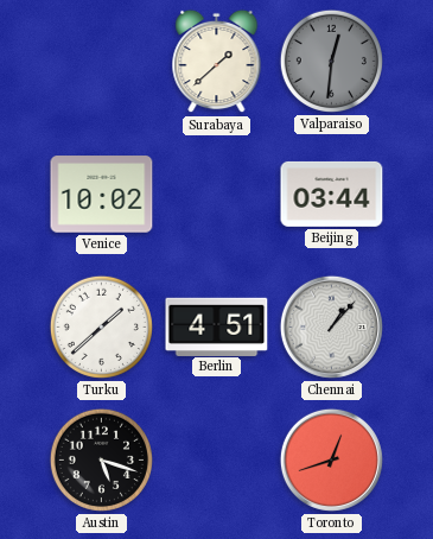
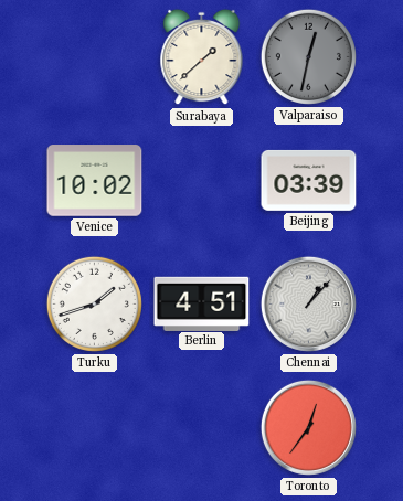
Valparaiso: 12:31 -> 12:32
Beijing: 03:44 -> 03:39
Turku: 1:38 -> 1:42
Austin: 5:18 -> none
Toronto: 12:42 -> 12:36
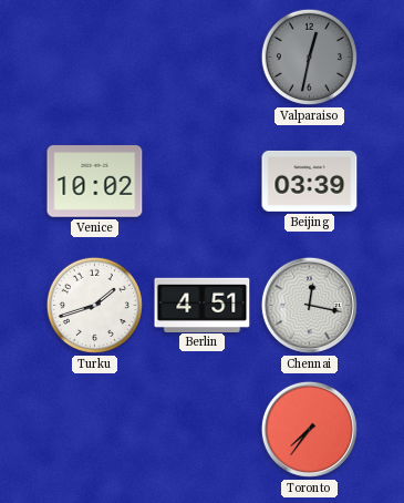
Surabaya: 1:38 -> none
Chennai: 1:07 -> 12:17
Toronto: 12:36 -> 7:36
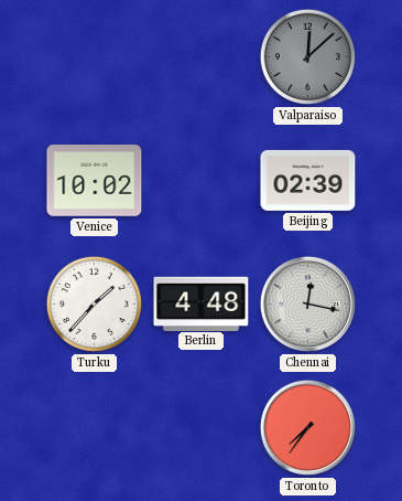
Valparaiso: 12:32 -> 12:08
Beijing: 03:39 -> 02:39
Turku: 1:42 -> 1:37
Berlin: 4:51 -> 4:48
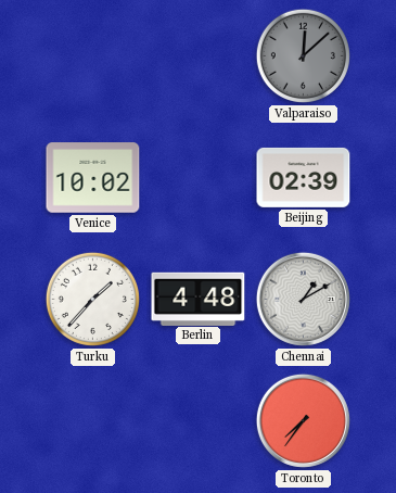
Chennai: 12:17 -> 1:10
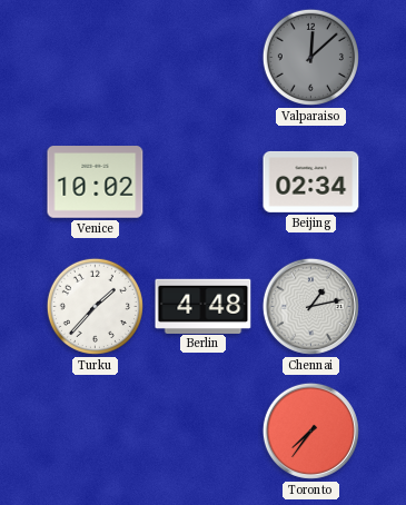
Beijing: 02:39 -> 02:34
Chennai: 1:10 -> 1:13
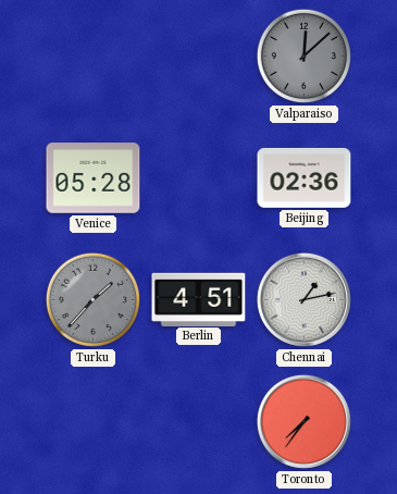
Venice: 10:02 -> 05:28
Beijing: 02:34 -> 02:36
Turku dial: white -> grey
Berlin: 4:48 -> 4:51
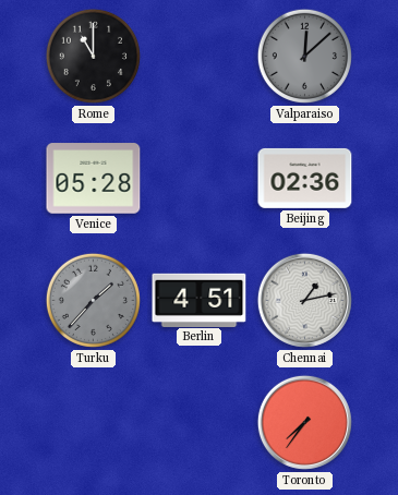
Rome: none -> 11:00
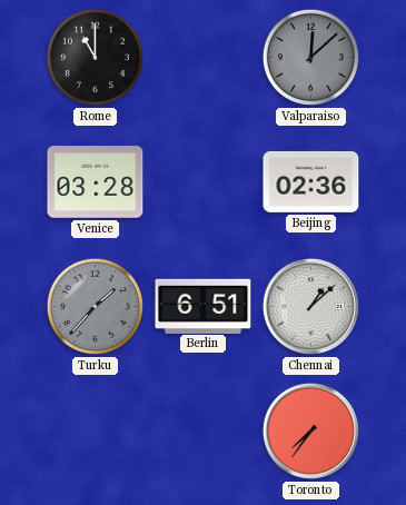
Venice: 05:28 -> 03:28
Berlin: 4:51 -> 6:51
Chennai: 1:13 -> 1:08
